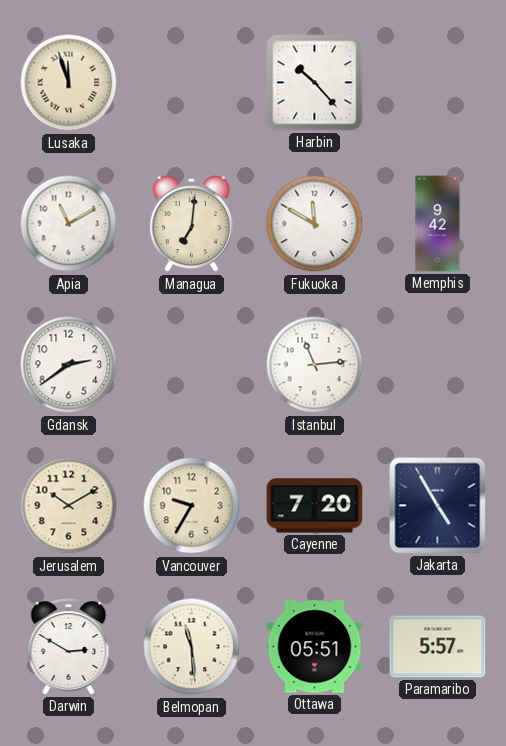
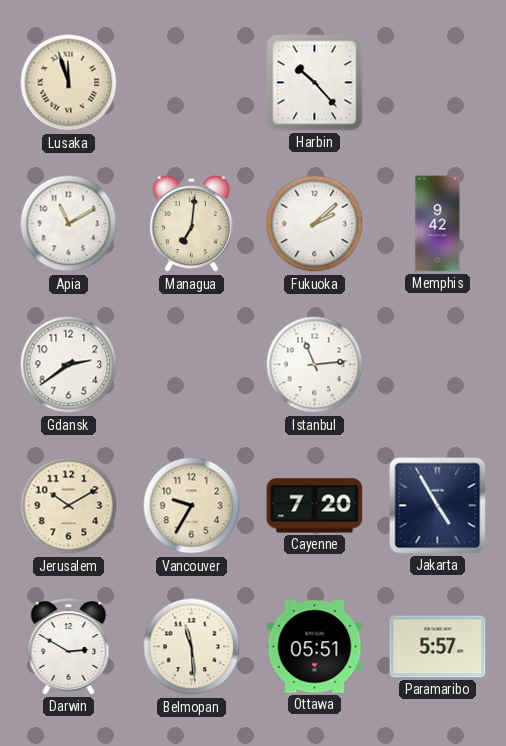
Fukuoka: 11:50 -> 2:08
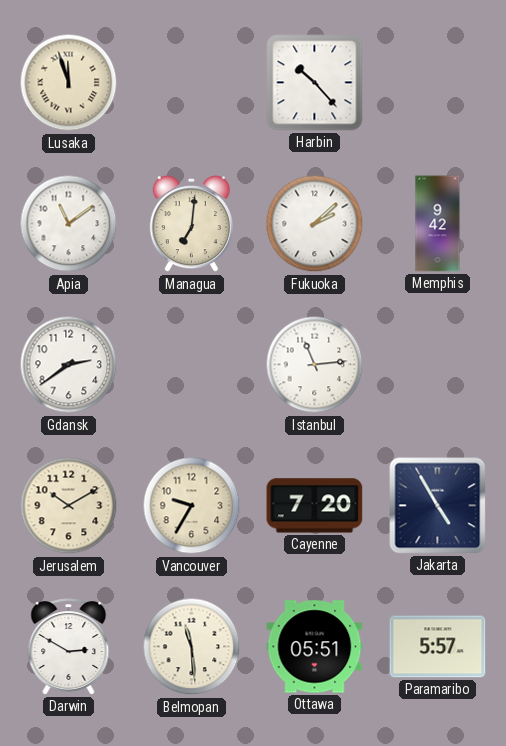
Apia: 11:10 -> 11:09
